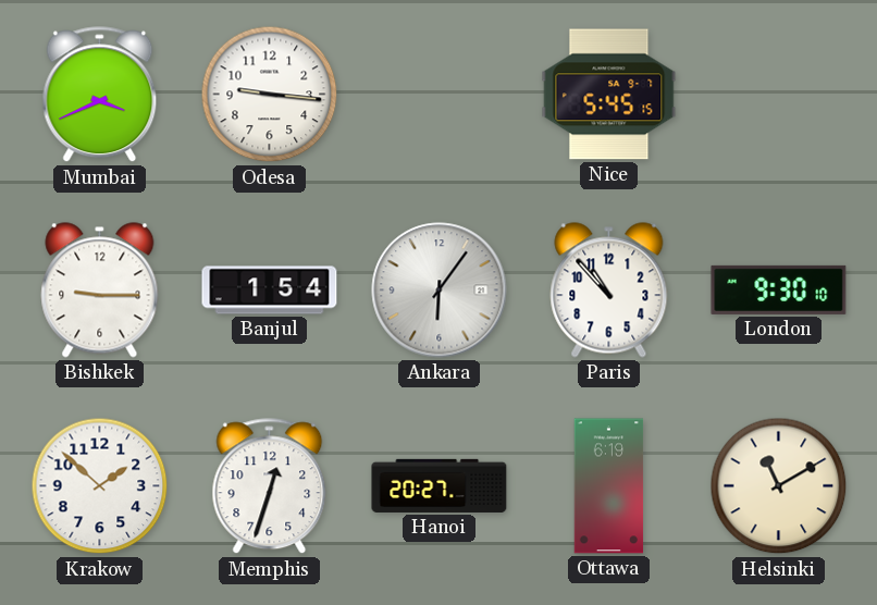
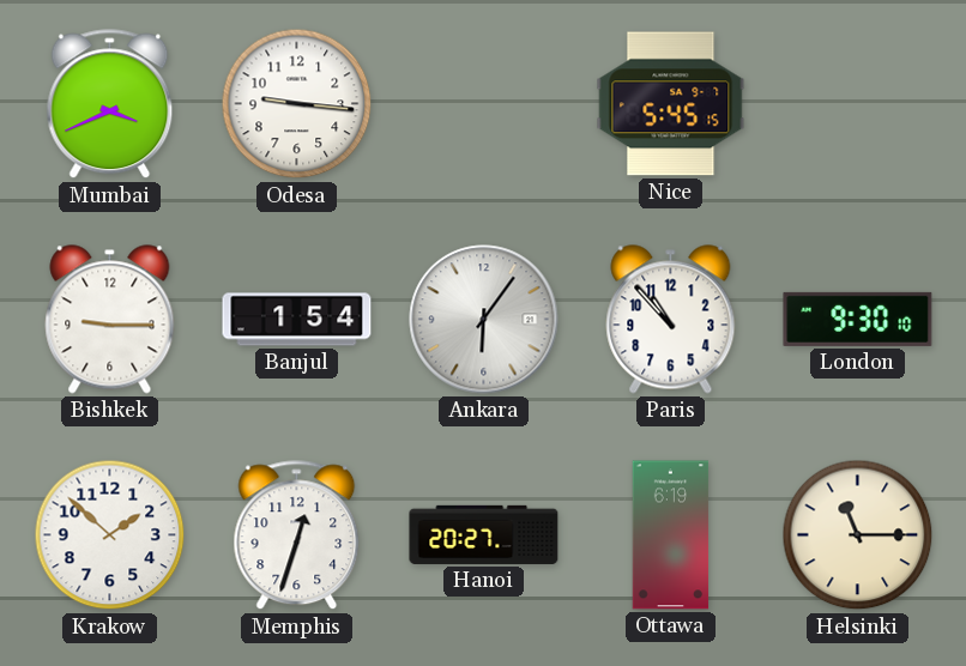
Helsinki: 11:10 -> 11:15
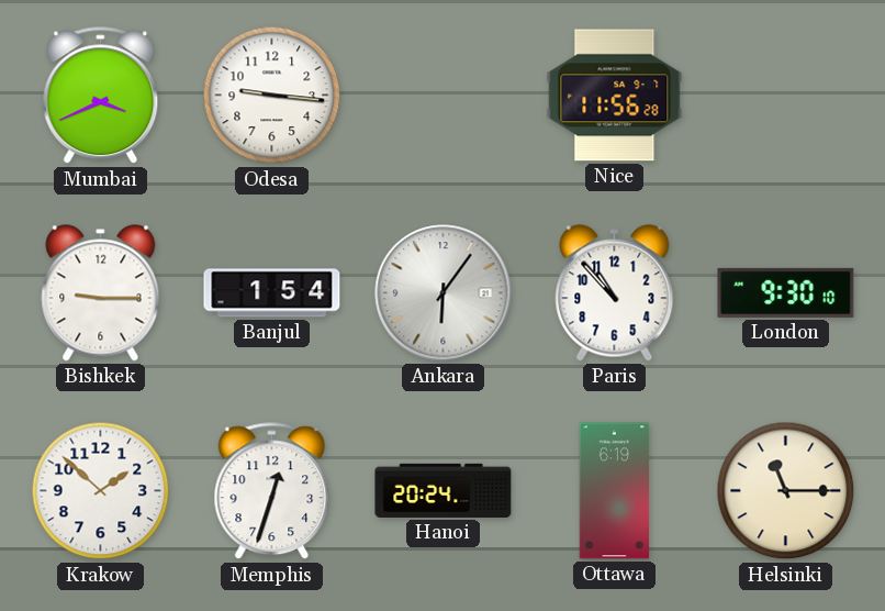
Nice: 5:45 -> 11:56
Hanoi: 20:27 -> 20:24
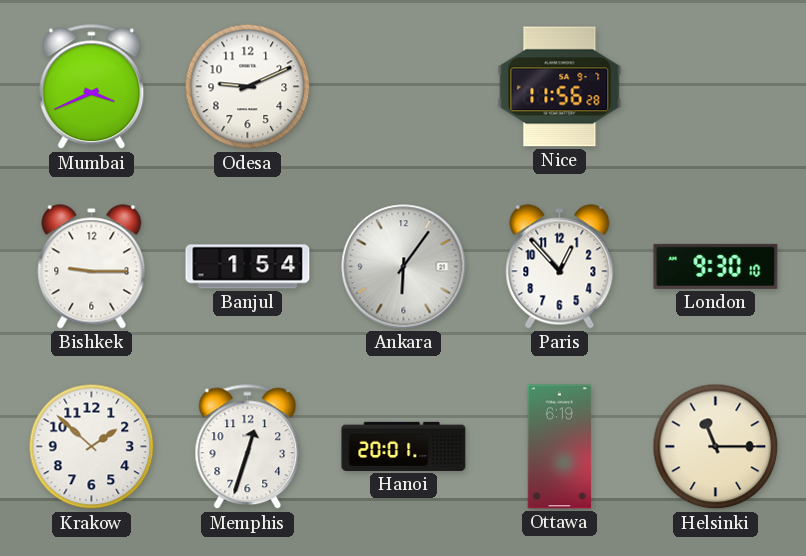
Odesa: 9:16 -> 9:11
Paris: 10:53 -> 12:53
Hanoi: 20:24 -> 20:01
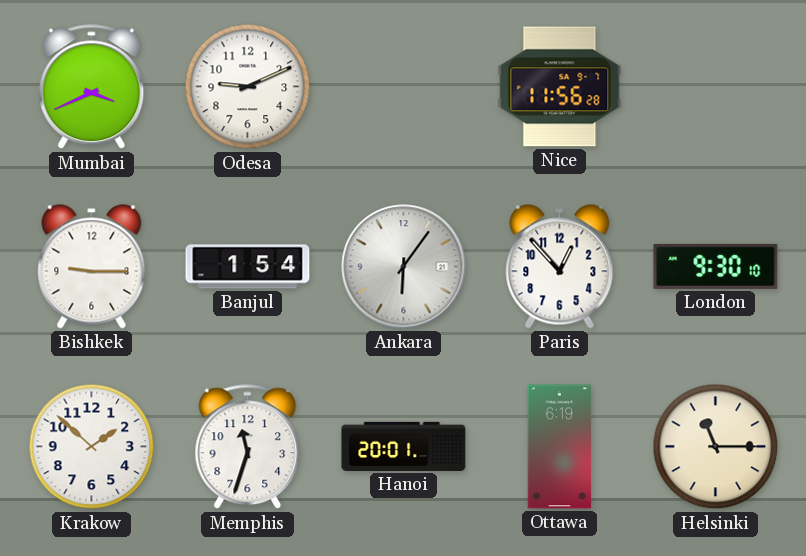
Memphis: 12:33 -> 11:33
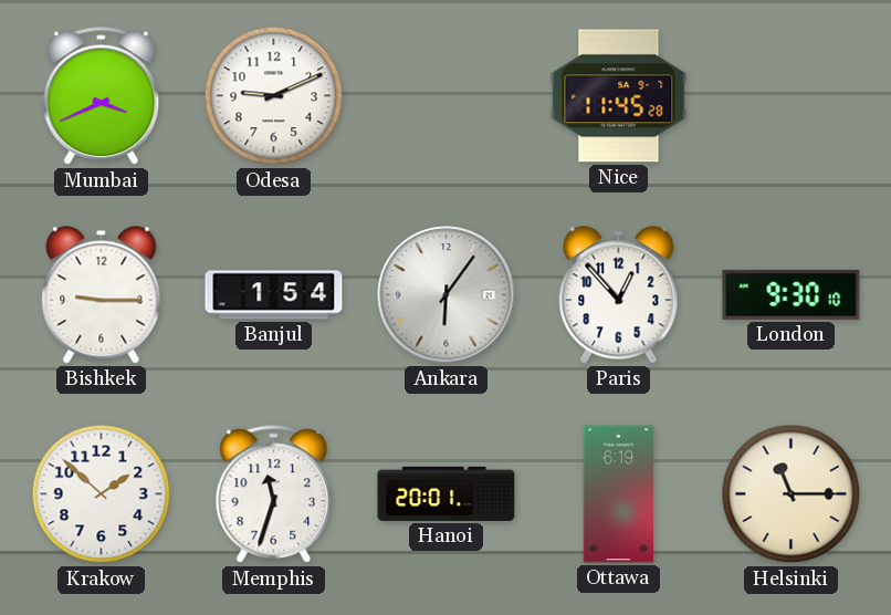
Nice: 11:56 -> 11:45
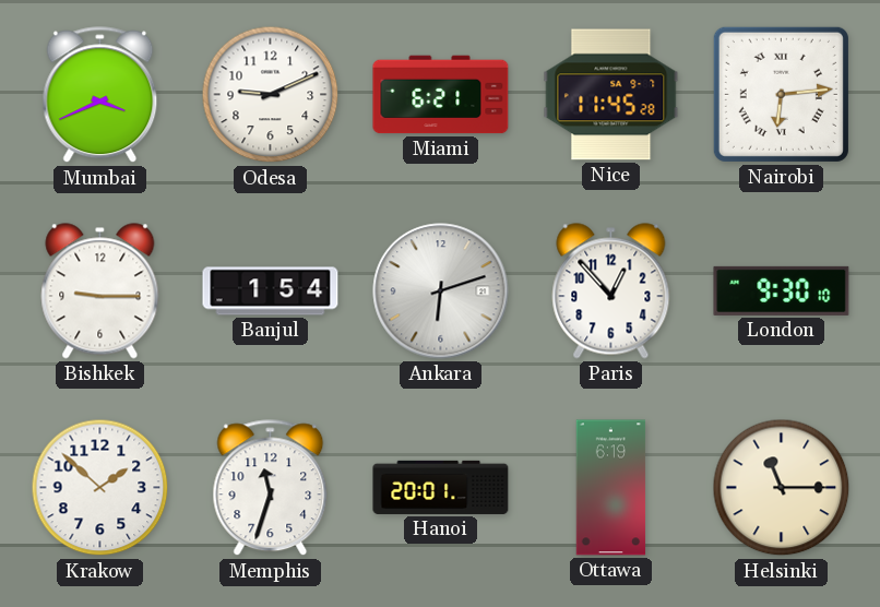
Miami: none -> 6:21
Nairobi: none -> 6:14
Ankara: 6:06 -> 6:12
